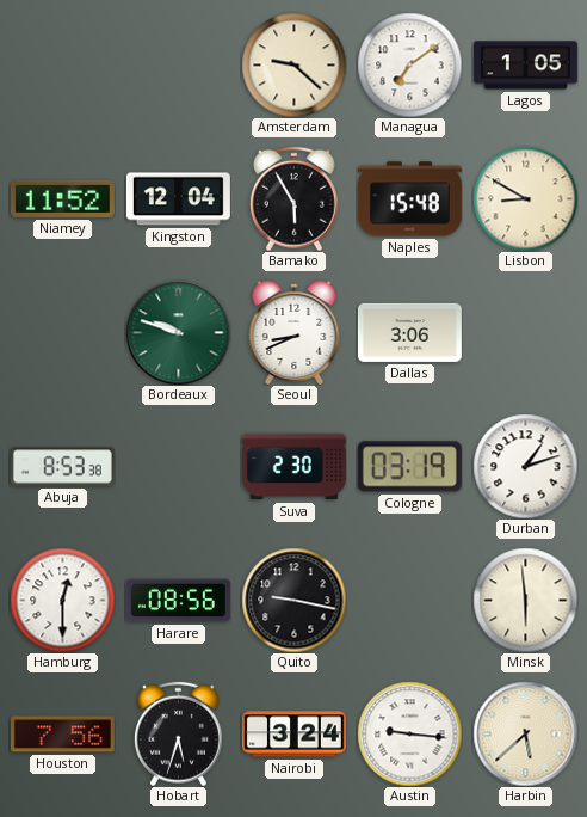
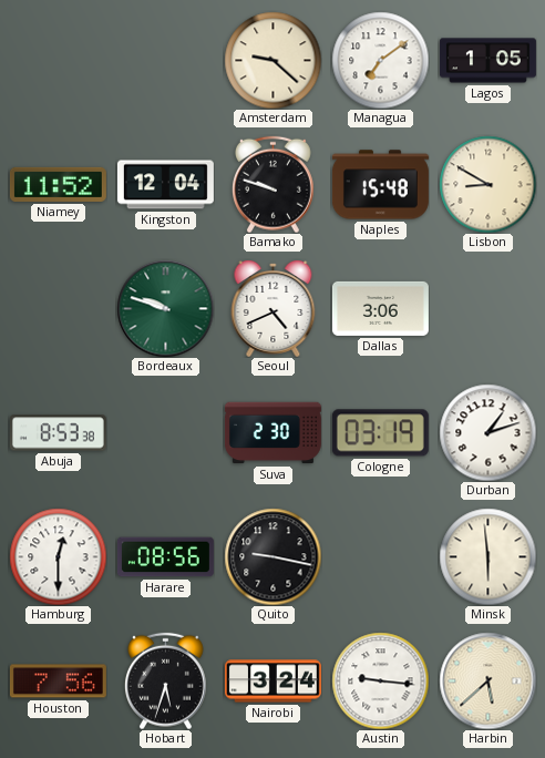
Bamako: 5:55 -> 9:48
Seoul: 8:41 -> 4:41
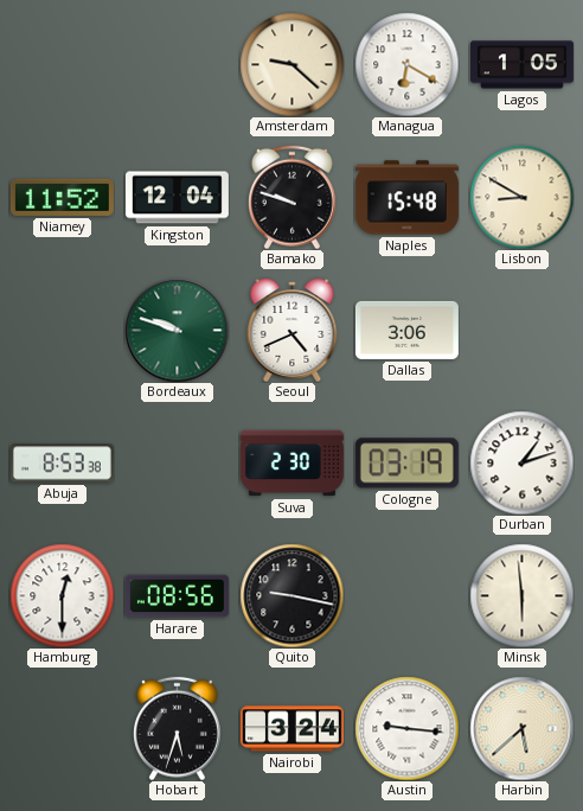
Managua: 7:09 -> 6:20
Houston: 7:56 -> none
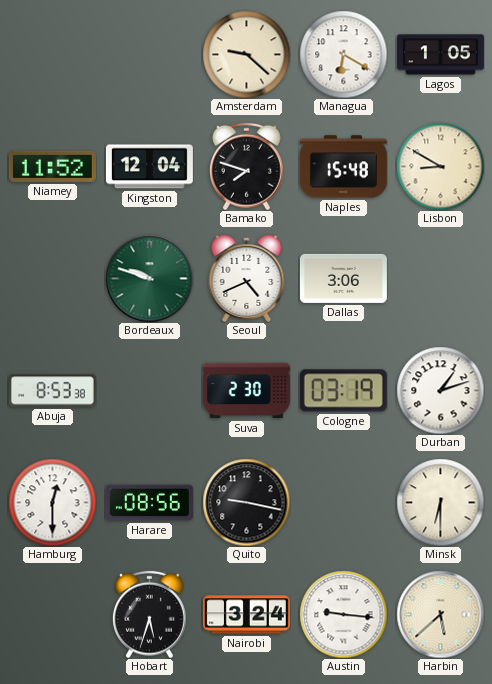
Bamako: 9:48 -> 7:48
Minsk: 5:59 -> 6:30
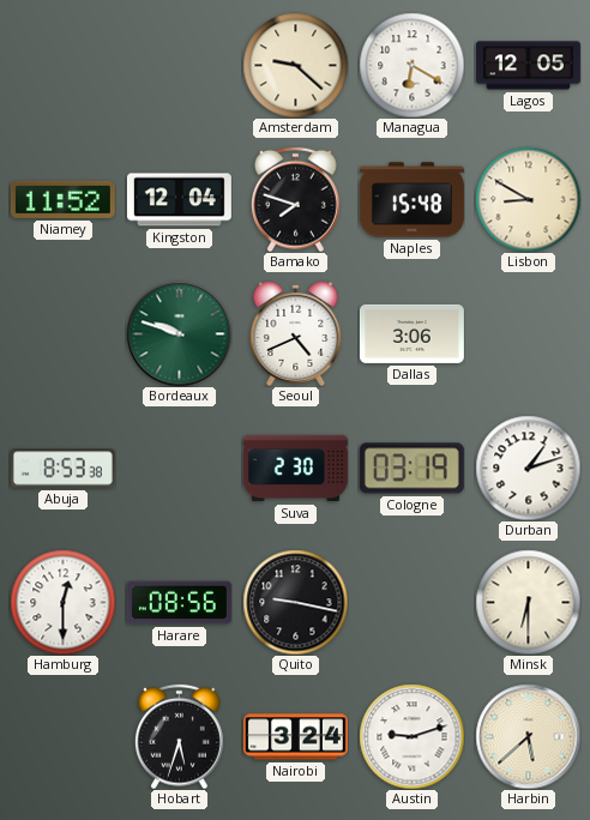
Lagos: 1:05 -> 12:05
Austin: 9:16 -> 9:12
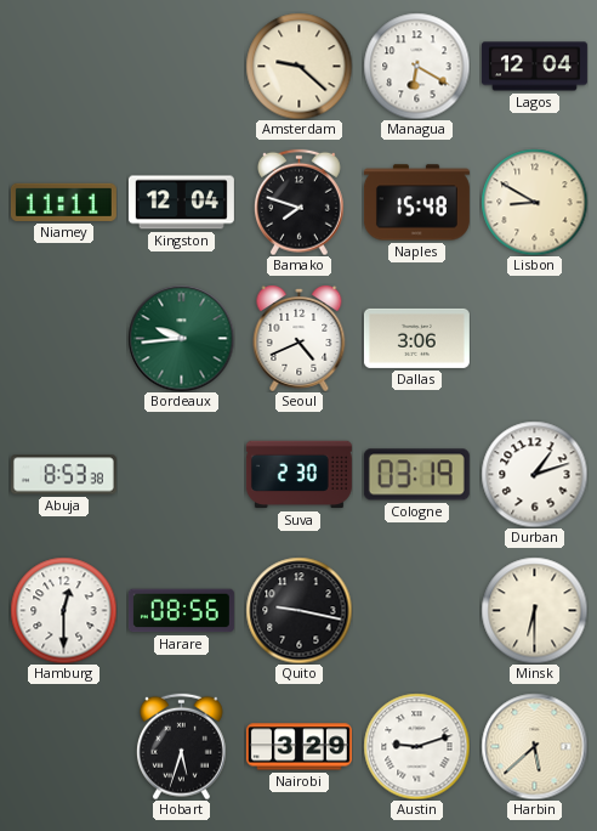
Lagos: 12:05 -> 12:04
Niamey: 11:52 -> 11:11
Bordeaux: 9:48 -> 9:44
Nairobi: 3:24 -> 3:29
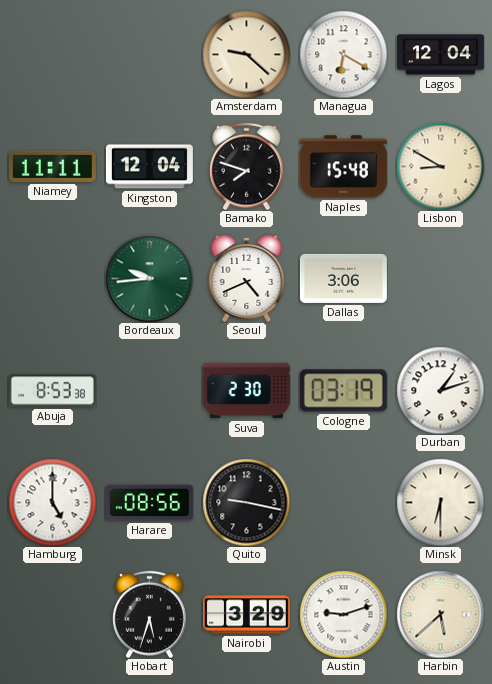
Hamburg: 12:30 -> 5:00
